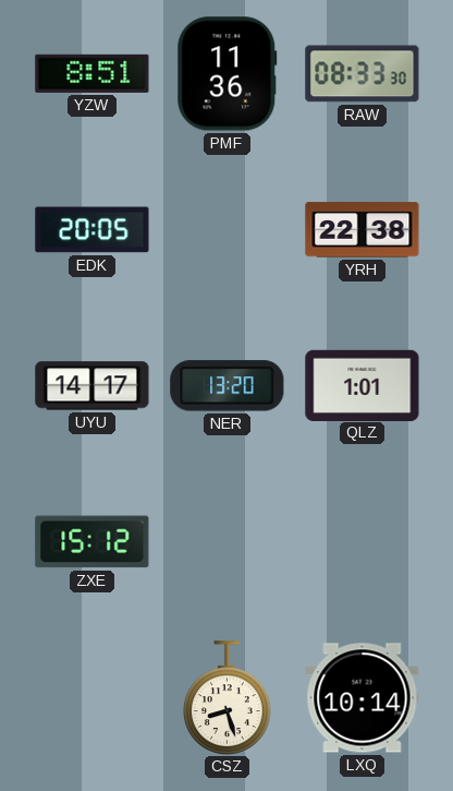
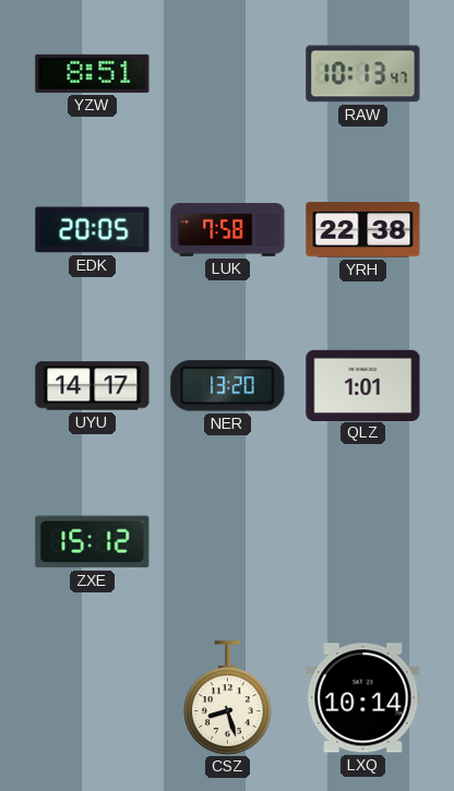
PMF: 11:36 -> none
RAW: 08:33 -> 10:13
LUK: none -> 7:58
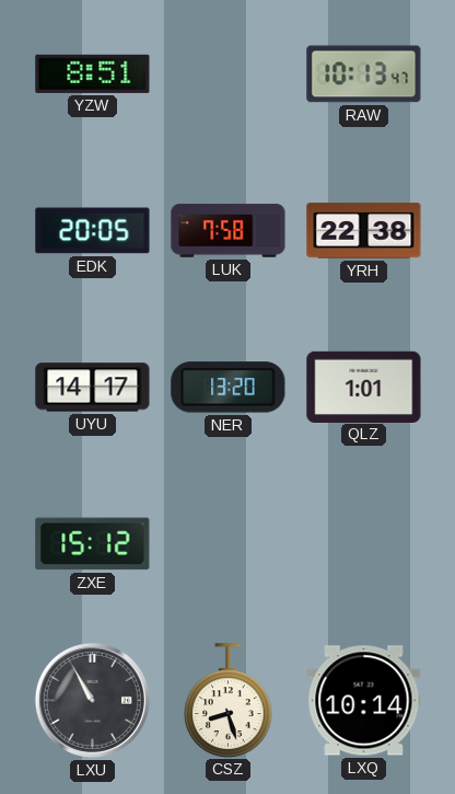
LXU: none -> 10:55
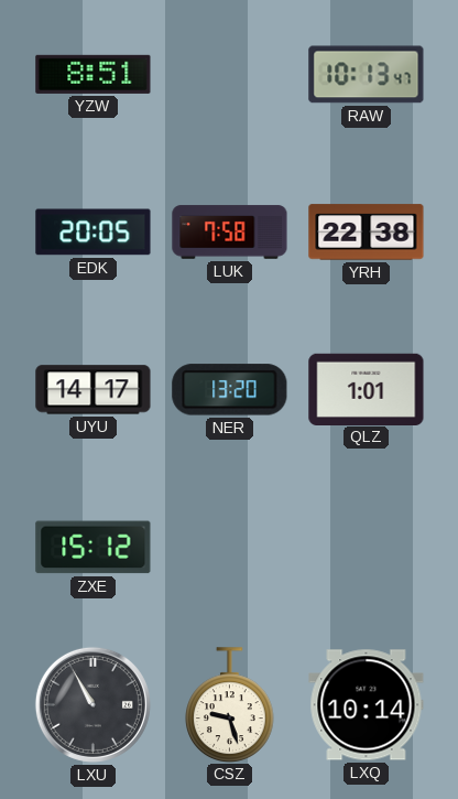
CSZ: 8:27 -> 9:27
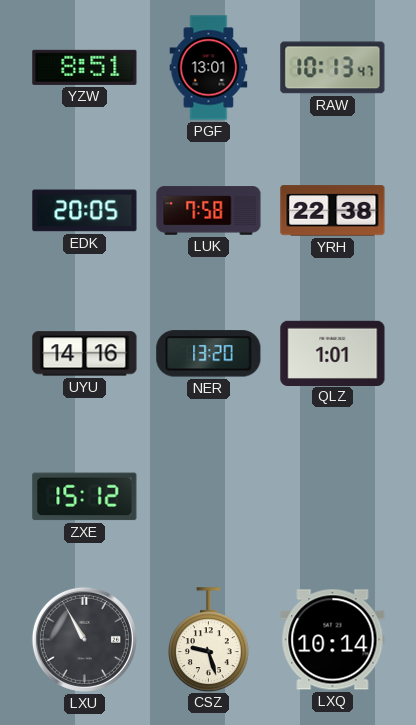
PGF: none -> 13:01
UYU: 14:17 -> 14:16
